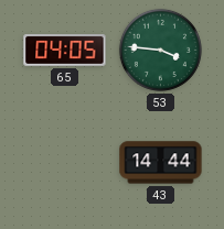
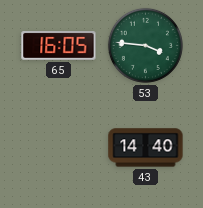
65: 04:05 -> 16:05
43: 14:44 -> 14:40
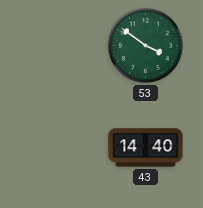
65: 16:05 -> none
53: 3:46 -> 3:51
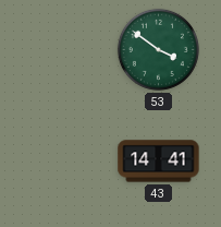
43: 14:40 -> 14:41
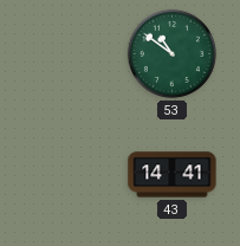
53: 3:51 -> 10:51
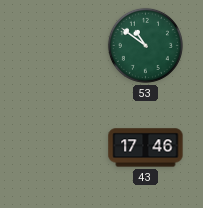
43: 14:41 -> 17:46
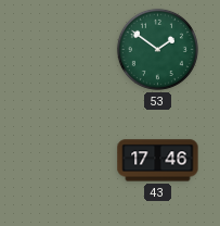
53: 10:51 -> 1:51
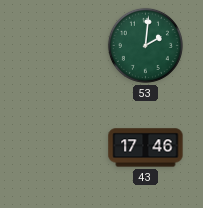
53: 1:51 -> 2:01
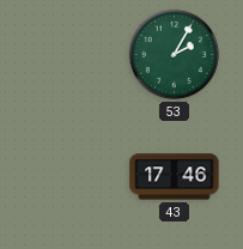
53: 2:01 -> 2:05
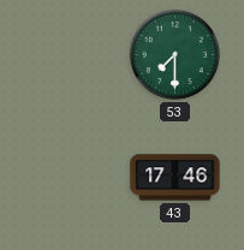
53: 2:05 -> 7:30
